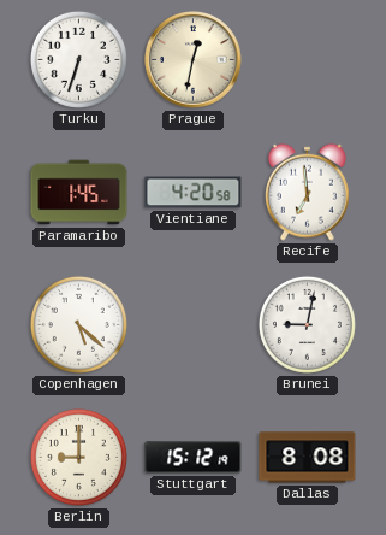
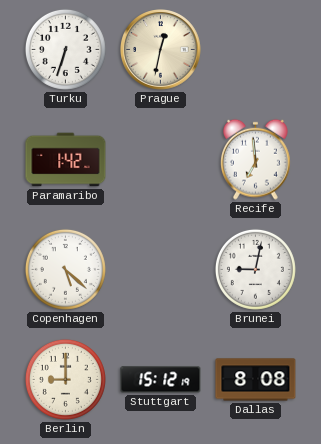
Paramaribo: 1:45 -> 1:42
Vientiane: 4:20 -> none
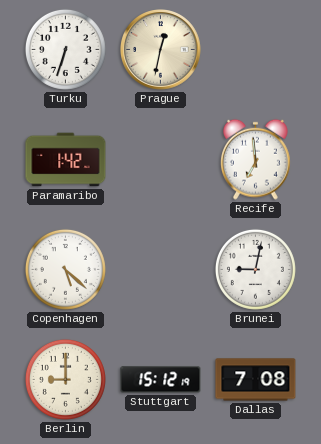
Dallas: 8:08 -> 7:08
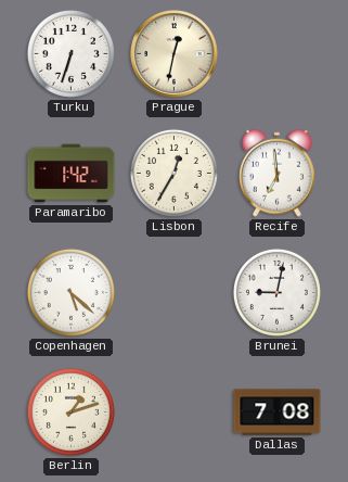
Lisbon: none -> 12:35
Berlin: 9:00 -> 1:12
Stuttgart: 15:12 -> none
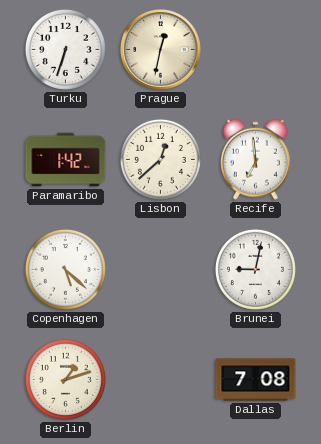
Lisbon: 12:35 -> 12:38
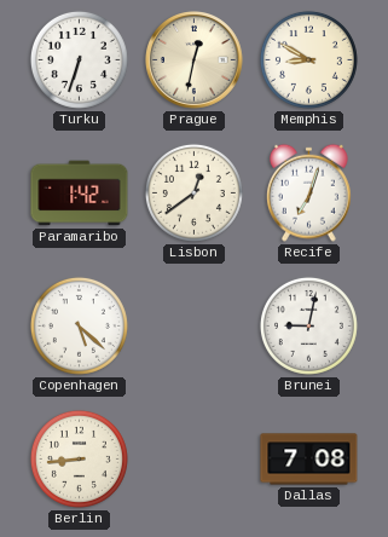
Memphis: none -> 8:50
Lisbon: 12:38 -> 12:39
Recife: 6:59 -> 7:03
Berlin: 1:12 -> 8:44
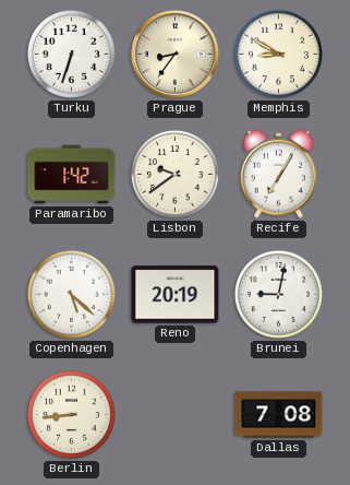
Prague: 12:32 -> 8:36
Lisbon: 12:39 -> 9:39
Recife: 7:03 -> 7:05
Reno: none -> 20:19
